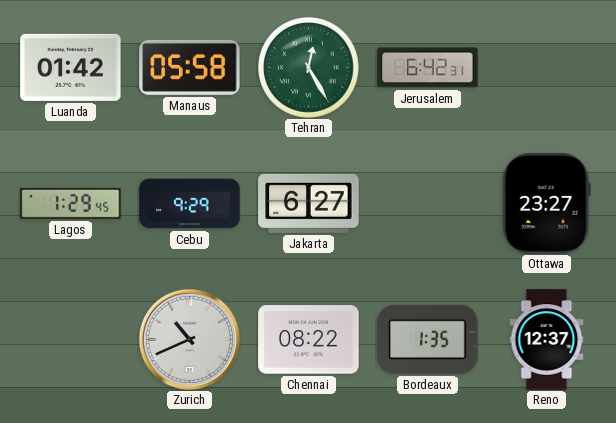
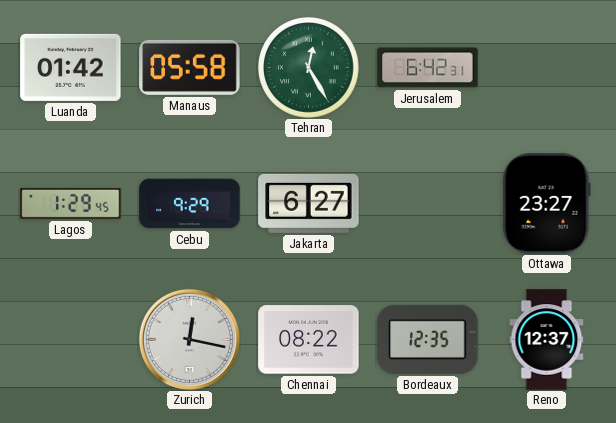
Zurich: 10:41 -> 12:17
Bordeaux: 1:35 -> 12:35
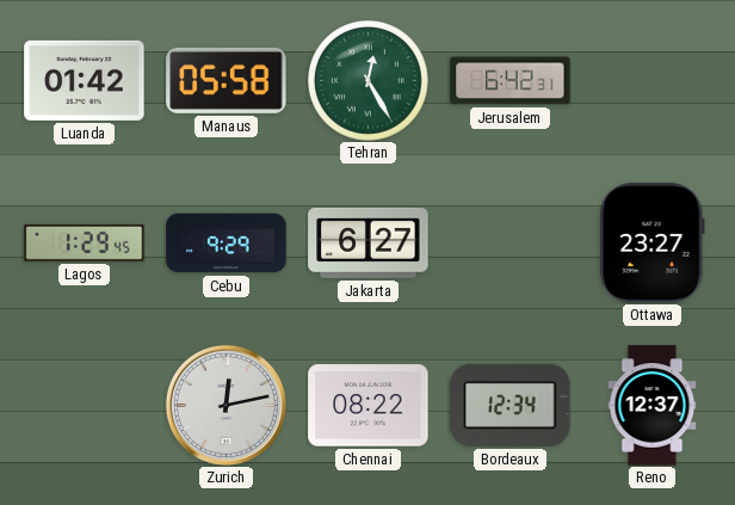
Zurich: 12:17 -> 12:13
Bordeaux: 12:35 -> 12:34
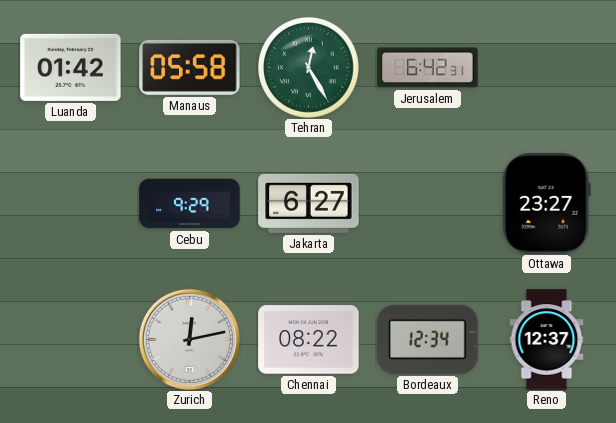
Lagos: 1:29 -> none
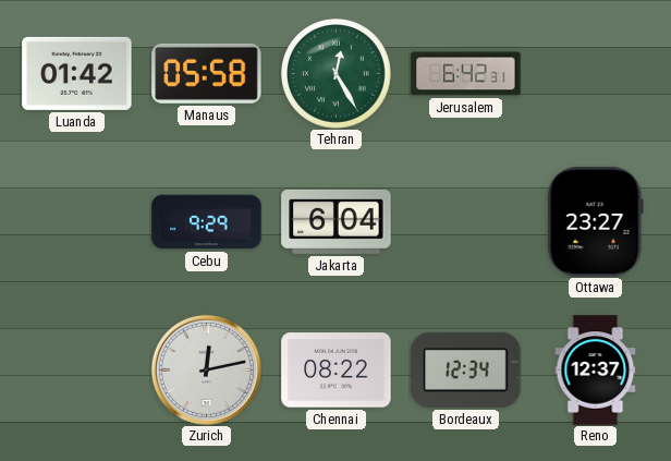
Jakarta: 6:27 -> 6:04
